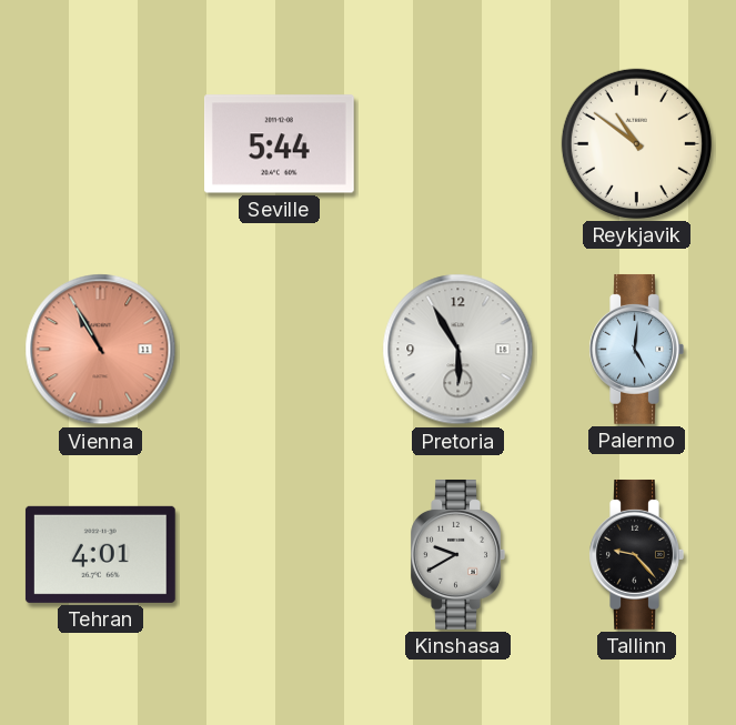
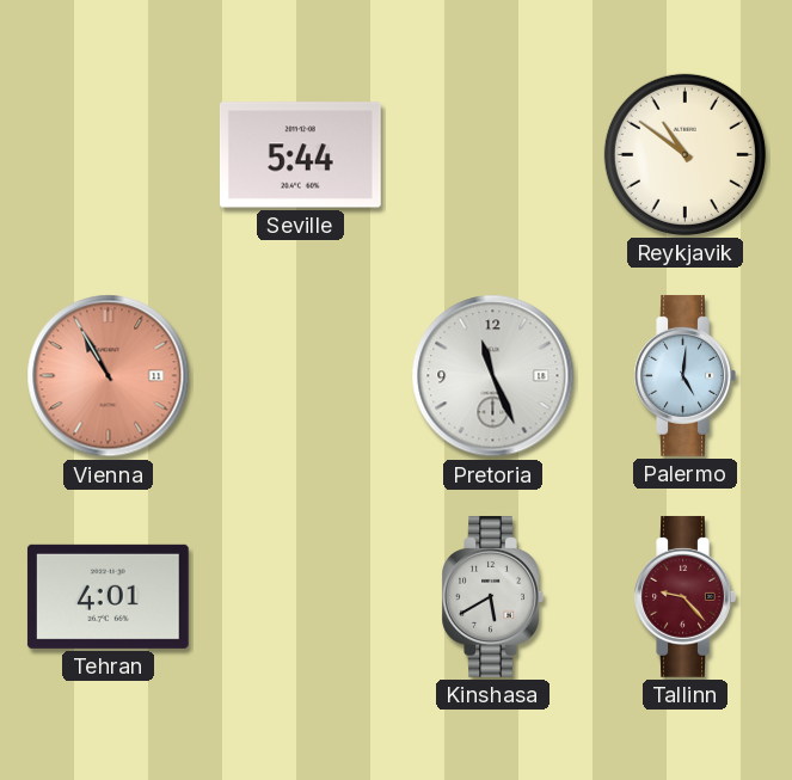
Pretoria: 5:55 -> 11:26
Kinshasa: 9:40 -> 5:40
Tallinn dial: black -> burgundy
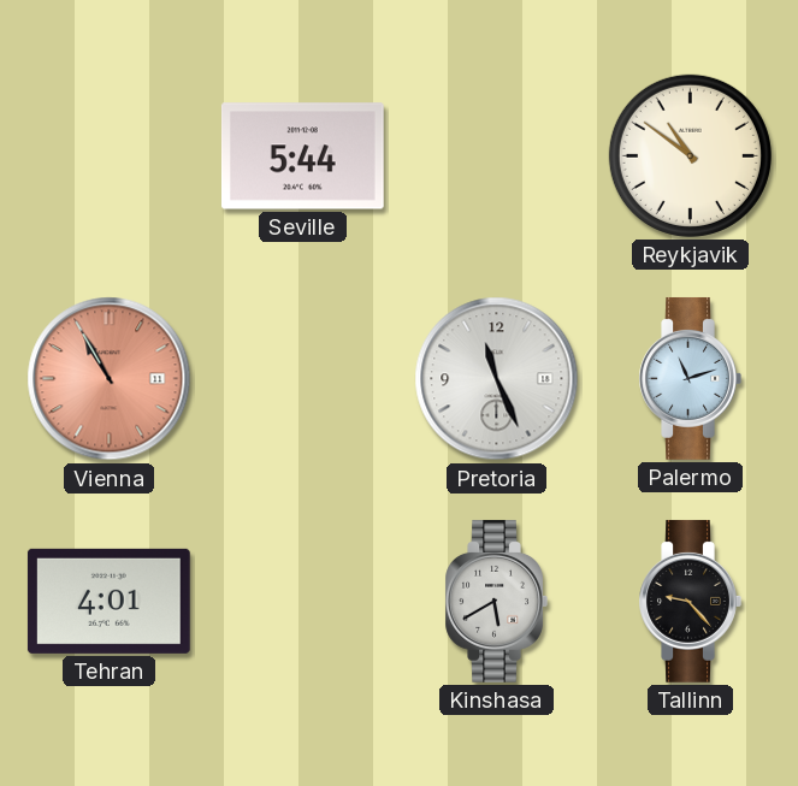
Palermo: 5:01 -> 11:12
Tallinn dial: burgundy -> black
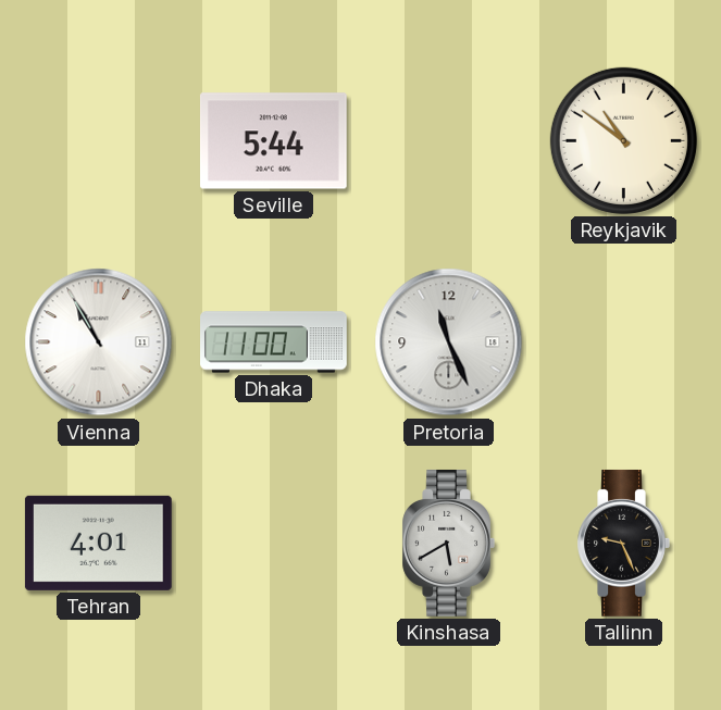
Vienna dial: salmon -> white
Dhaka: none -> 11:00
Palermo: 11:12 -> none
Tallinn: 9:23 -> 9:26
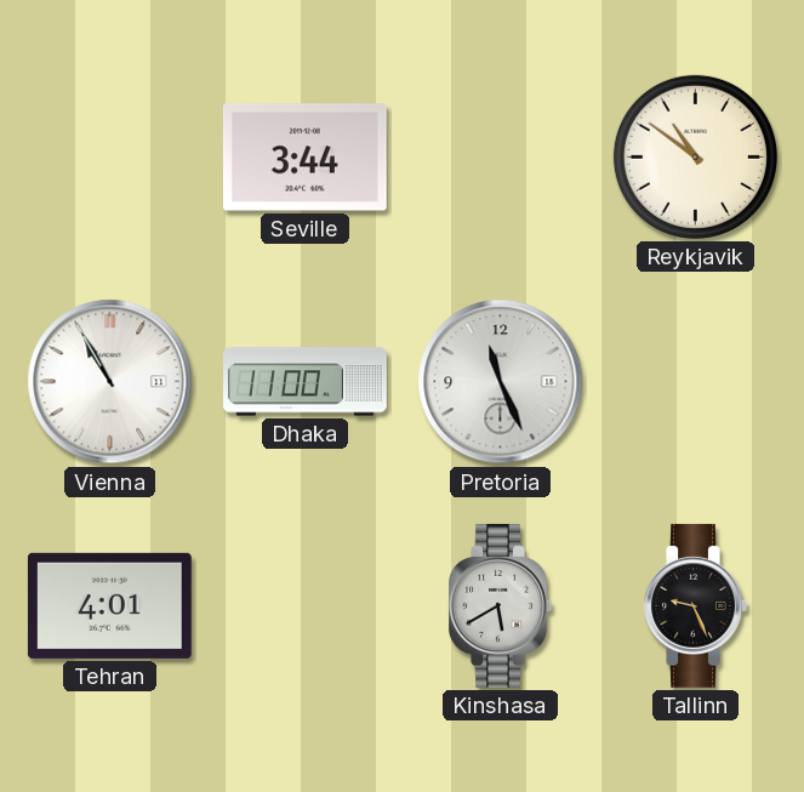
Seville: 5:44 -> 3:44
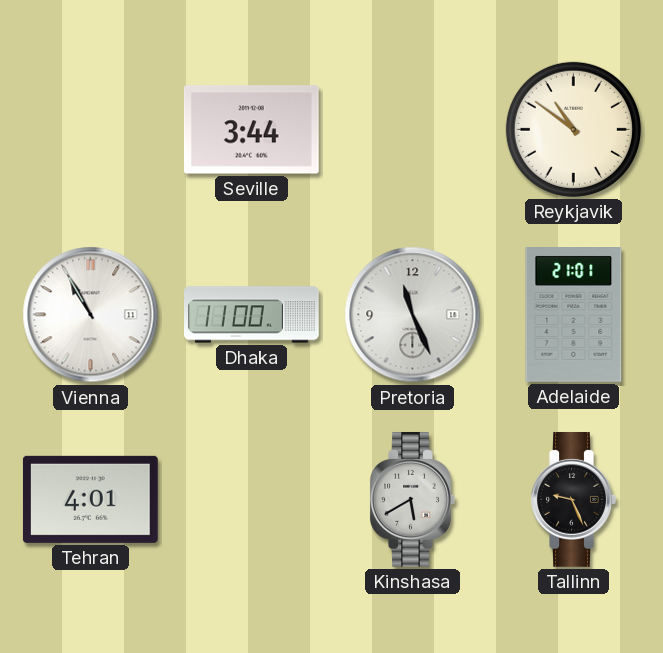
Adelaide: none -> 21:01
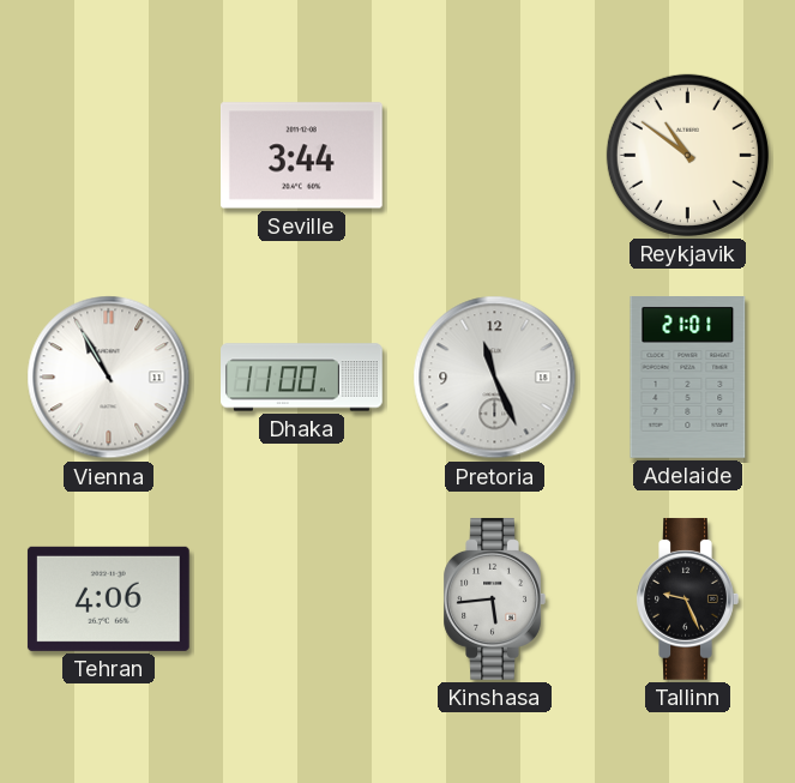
Tehran: 4:01 -> 4:06
Kinshasa: 5:40 -> 5:44
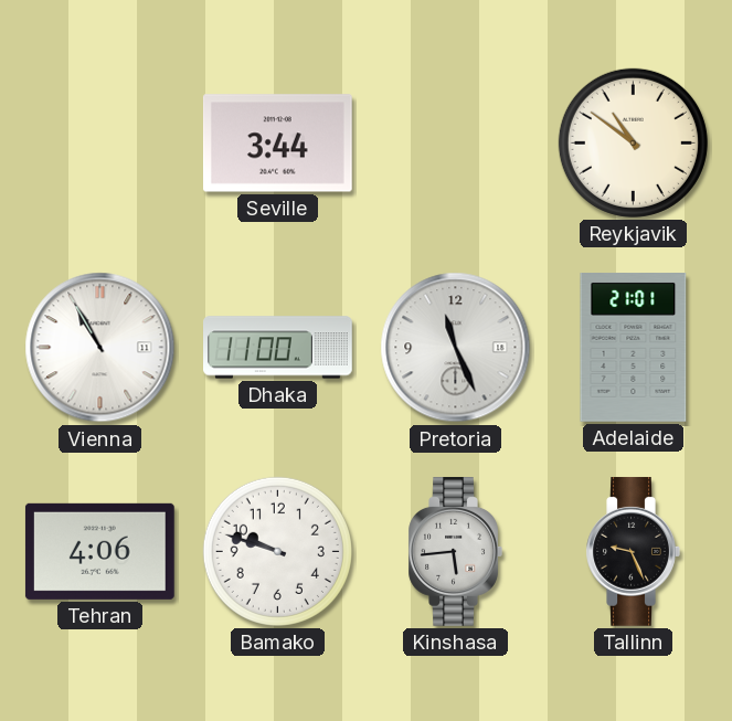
Bamako: none -> 9:48
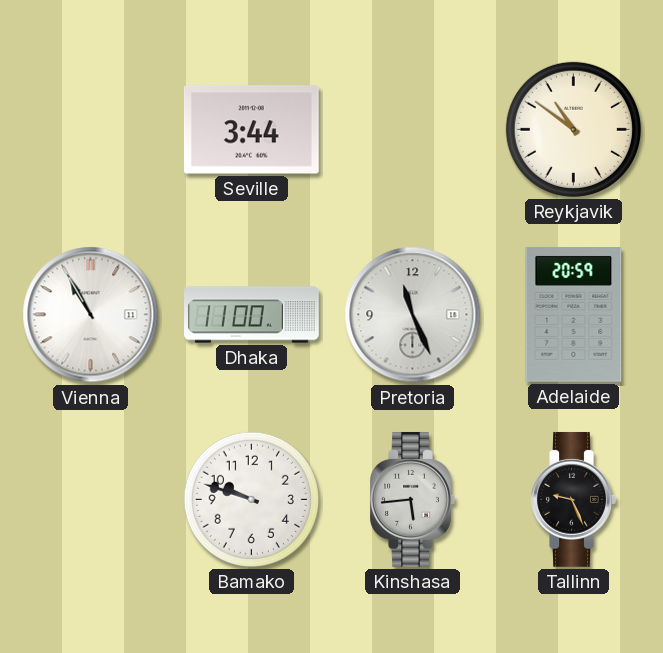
Adelaide: 21:01 -> 20:59
Tehran: 4:06 -> none
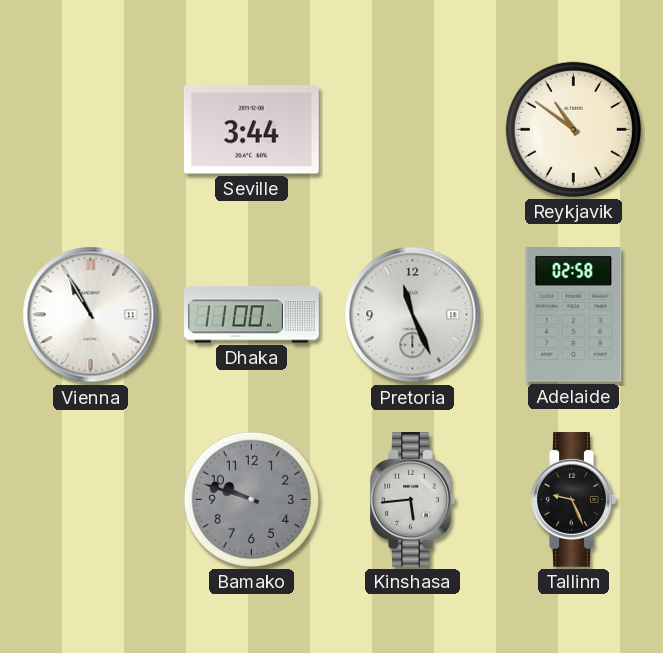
Adelaide: 20:59 -> 02:58
Bamako dial: white -> grey
